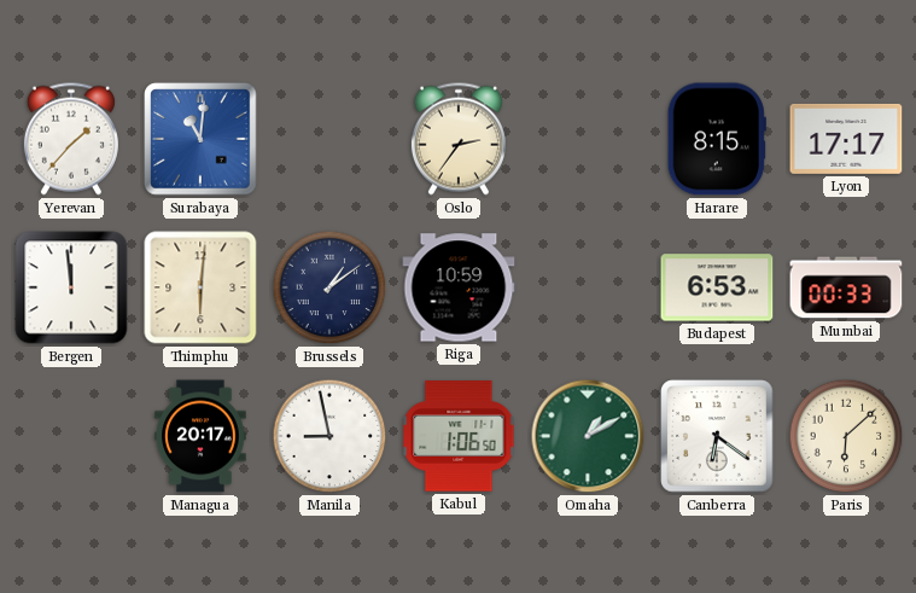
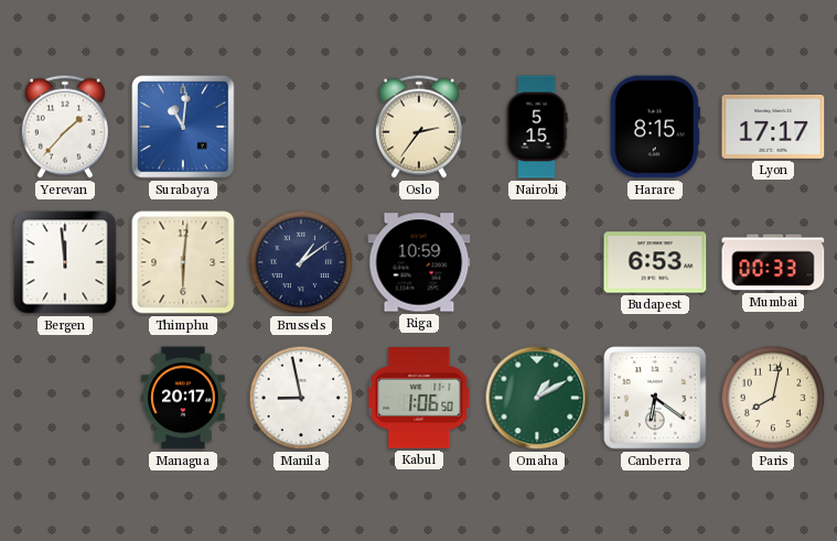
Nairobi: none -> 5:15
Paris: 6:08 -> 8:02
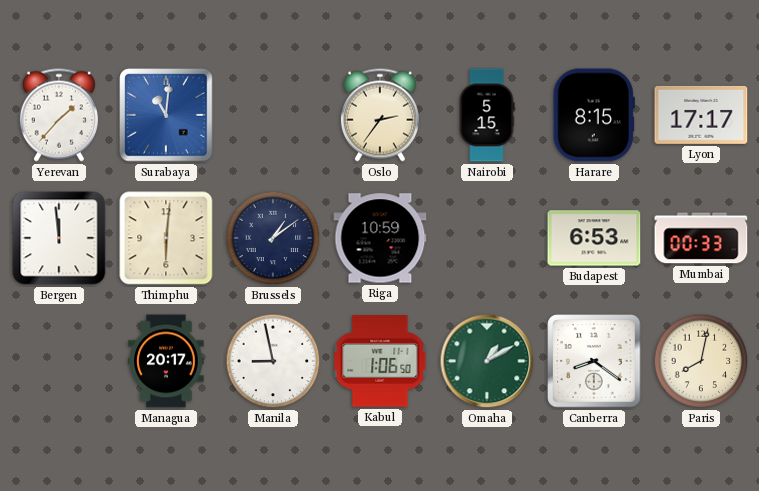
Canberra: 6:21 -> 8:21
